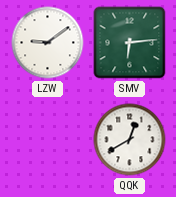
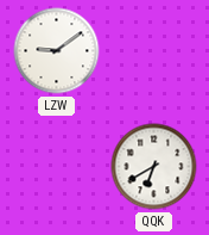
SMV: 6:14 -> none
QQK: 12:40 -> 6:40
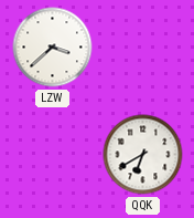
LZW: 9:09 -> 3:38
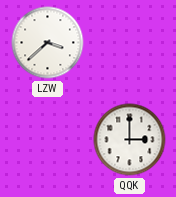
QQK: 6:40 -> 3:00
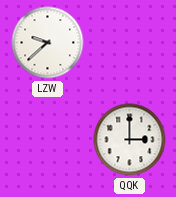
LZW: 3:38 -> 9:38
